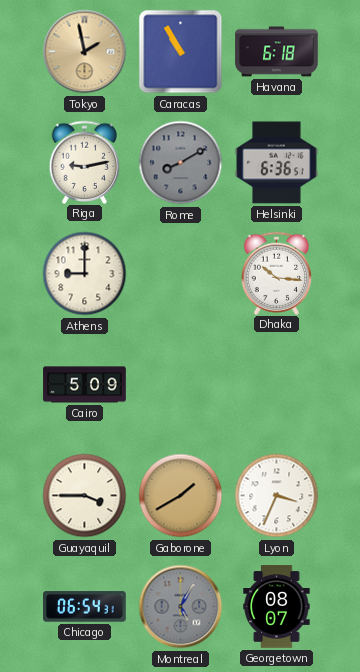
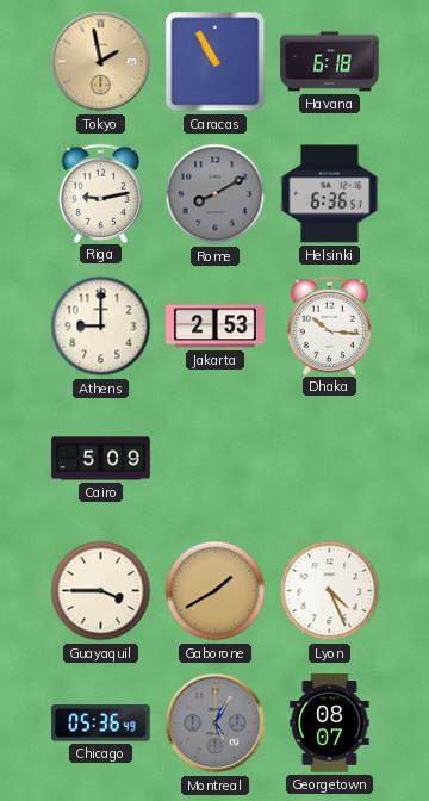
Jakarta: none -> 2:53
Lyon: 3:34 -> 4:26
Chicago: 06:54 -> 05:36
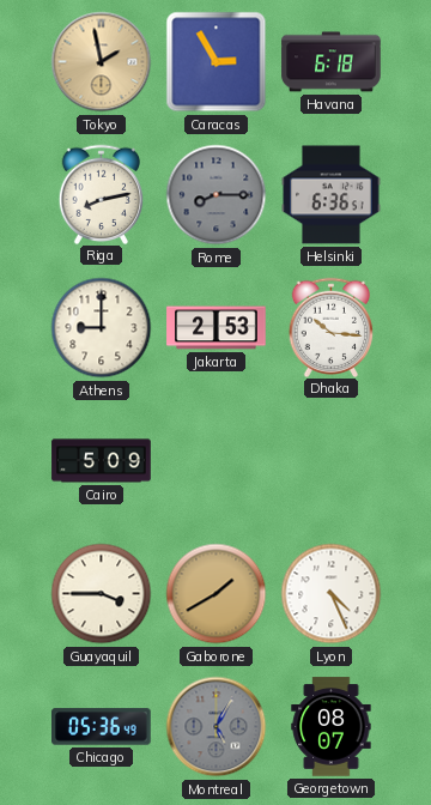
Caracas: 10:55 -> 2:55
Riga: 9:13 -> 8:13
Rome: 8:10 -> 8:15
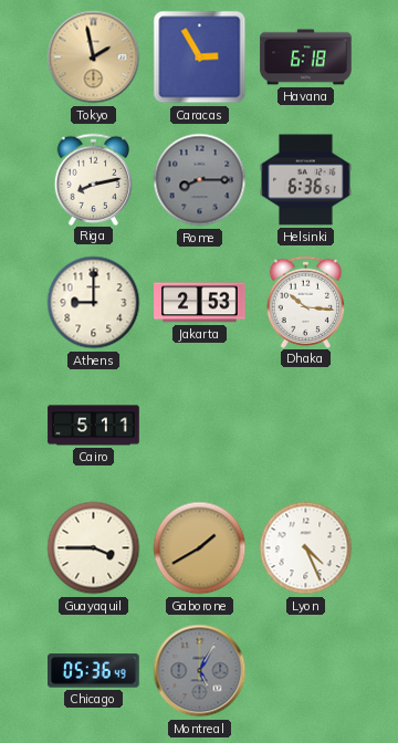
Cairo: 5:09 -> 5:11
Georgetown: 08:07 -> none
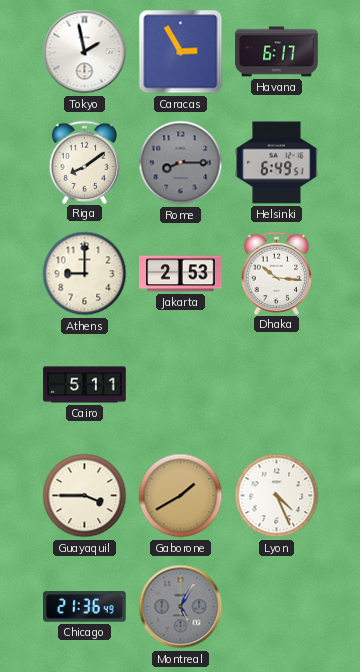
Tokyo dial: champagne -> white
Havana: 6:18 -> 6:17
Riga: 8:13 -> 8:09
Helsinki: 6:36 -> 6:49
Chicago: 05:36 -> 21:36
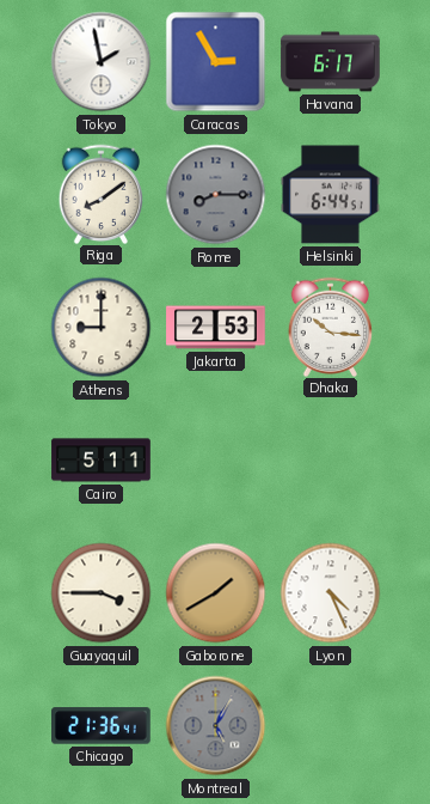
Helsinki: 6:49 -> 6:44
Chicago: 21:36:49 -> 21:36:41
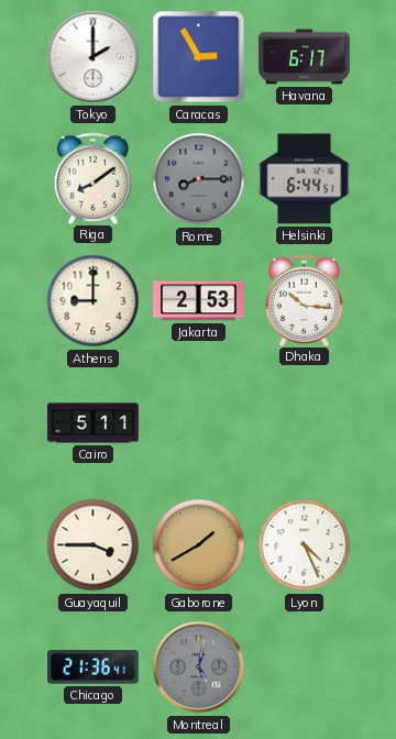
Tokyo: 1:58 -> 2:00
Montreal: 5:05 -> 5:02
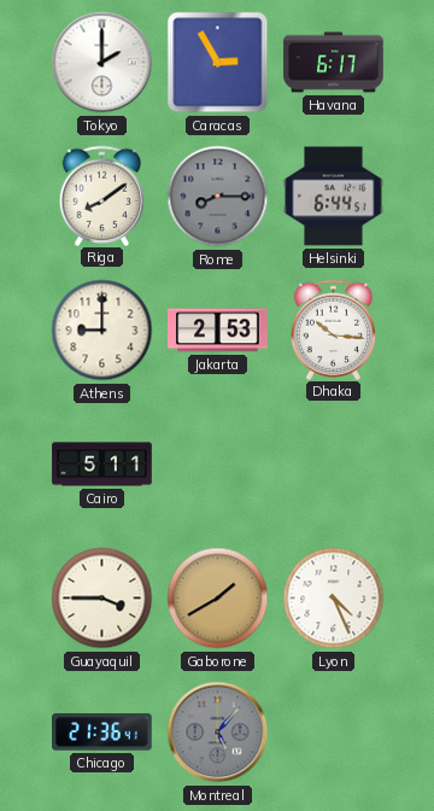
Montreal: 5:02 -> 5:07
